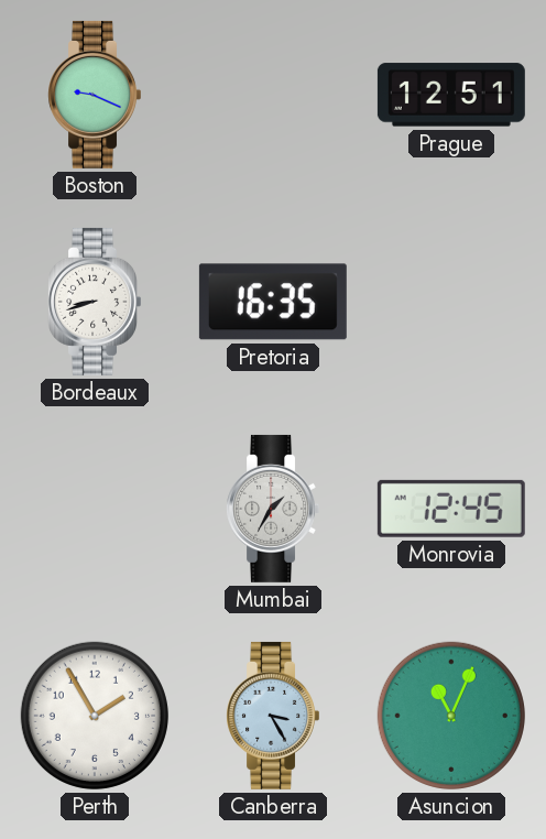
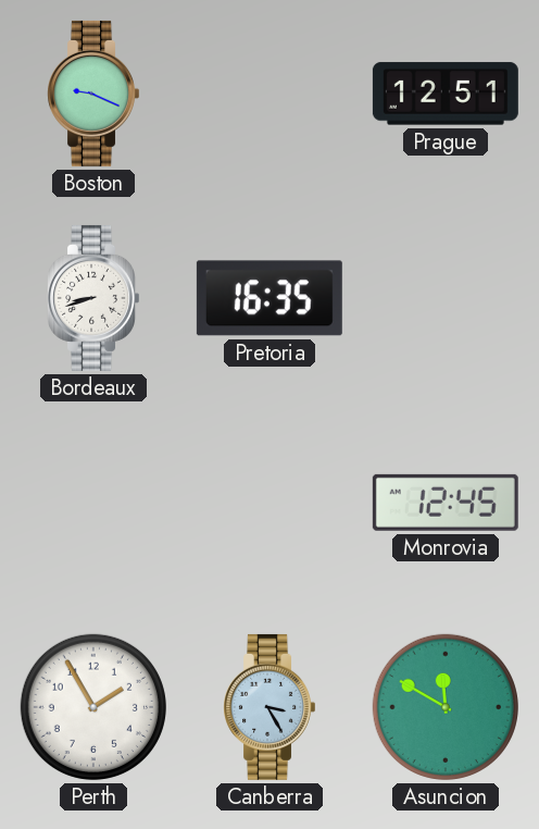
Mumbai: 1:35 -> none
Asuncion: 11:04 -> 11:50
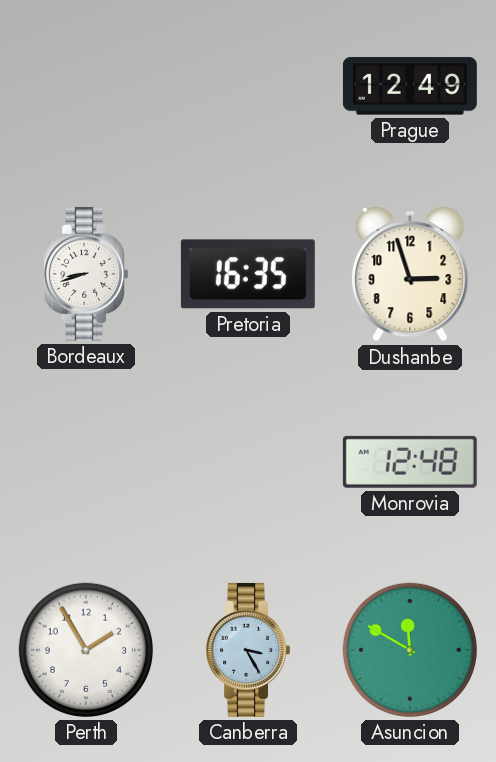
Boston: 9:19 -> none
Prague: 12:51 -> 12:49
Dushanbe: none -> 2:57
Monrovia: 12:45 -> 12:48
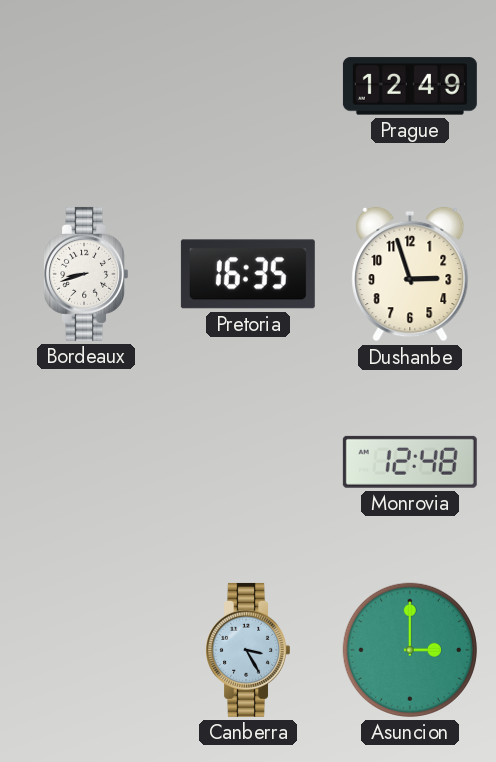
Perth: 1:55 -> none
Asuncion: 11:50 -> 3:00
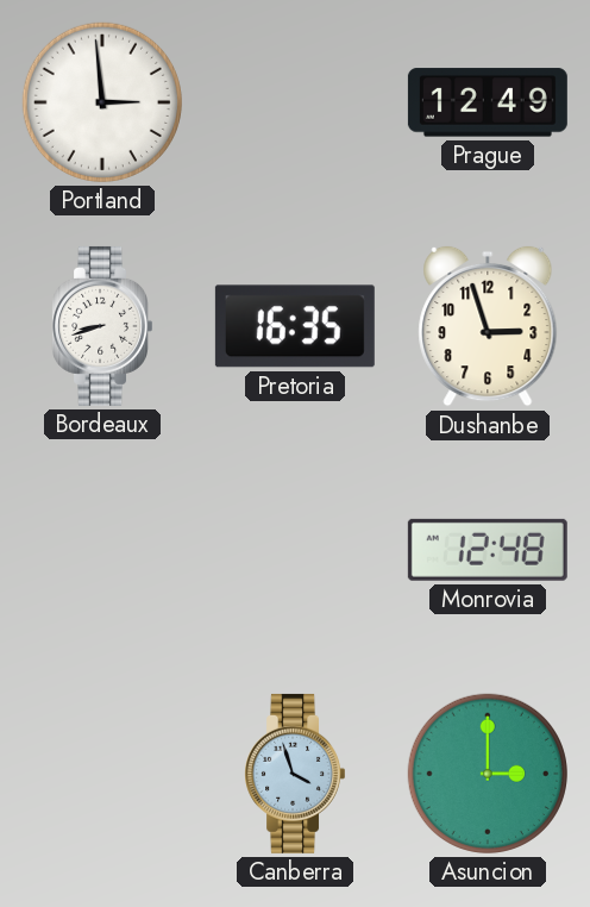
Portland: none -> 2:59
Canberra: 3:25 -> 3:57
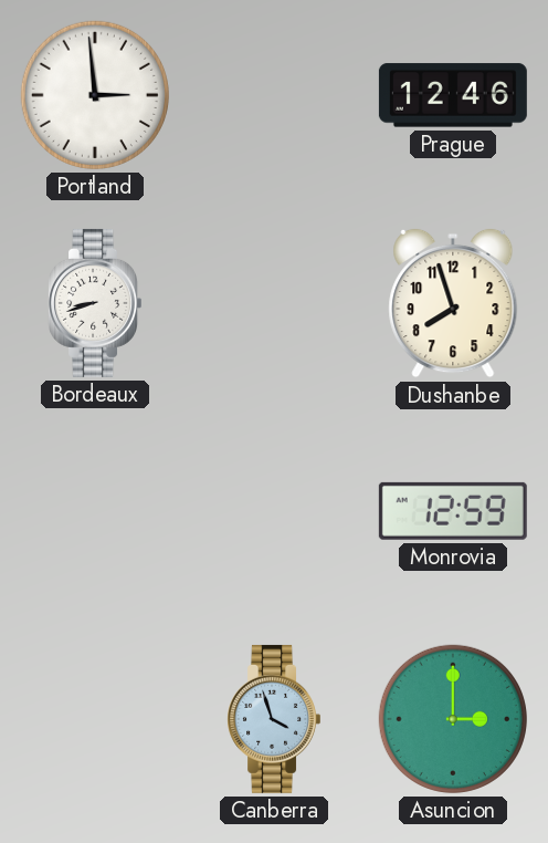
Prague: 12:49 -> 12:46
Pretoria: 16:35 -> none
Dushanbe: 2:57 -> 7:57
Monrovia: 12:48 -> 12:59
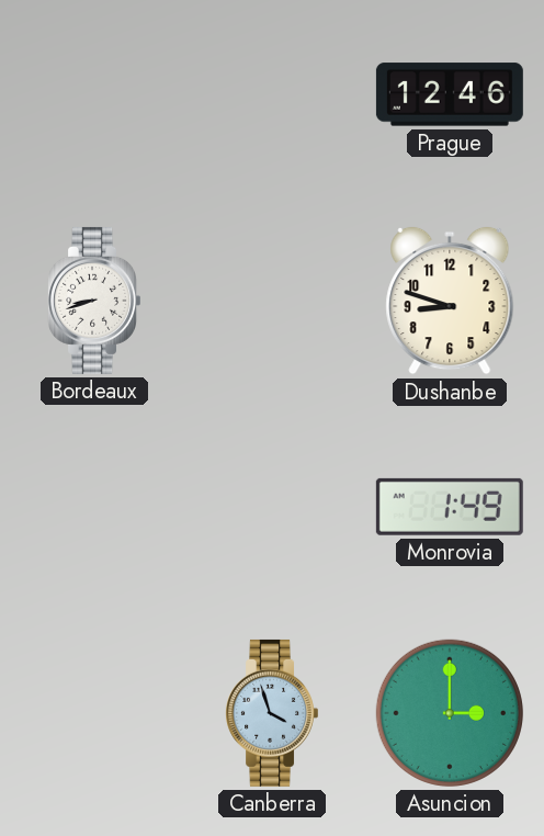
Portland: 2:59 -> none
Dushanbe: 7:57 -> 8:48
Monrovia: 12:59 -> 1:49
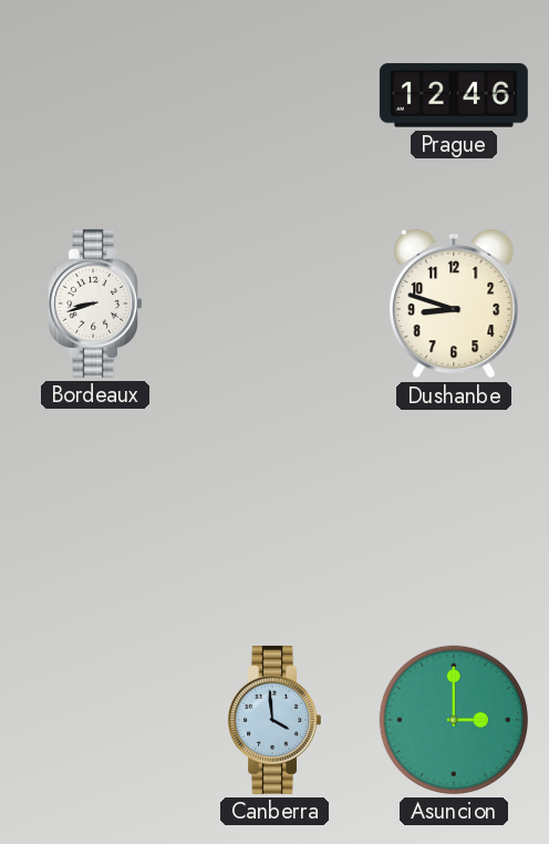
Monrovia: 1:49 -> none
Canberra: 3:57 -> 3:59
